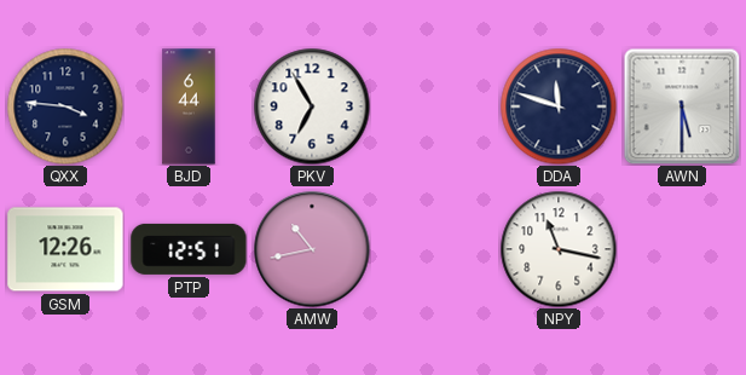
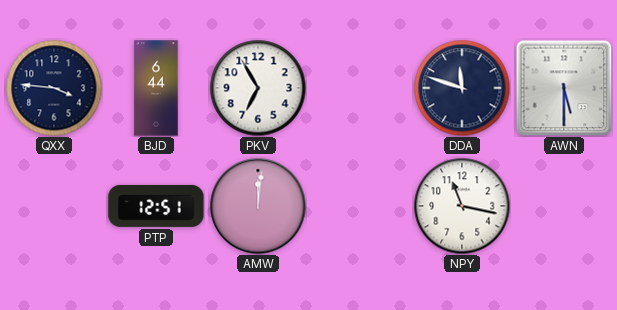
GSM: 12:26 -> none
AMW: 10:43 -> 12:01
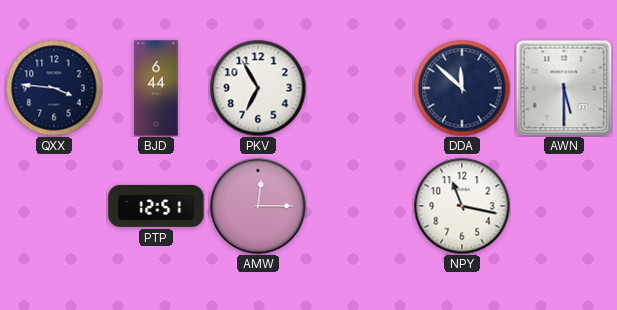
DDA: 11:48 -> 11:52
AMW: 12:01 -> 12:15
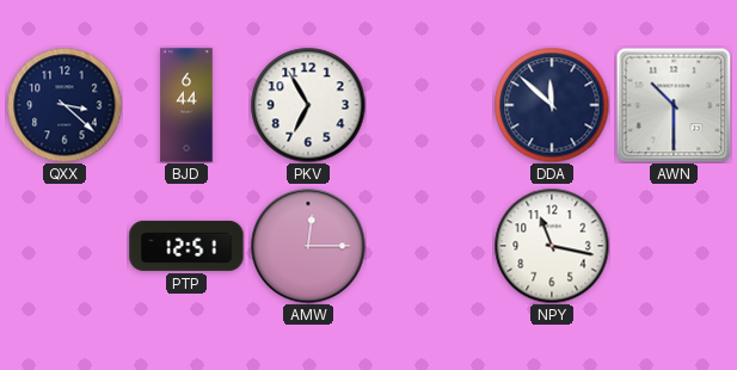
QXX: 3:46 -> 3:22
AWN: 5:30 -> 10:30
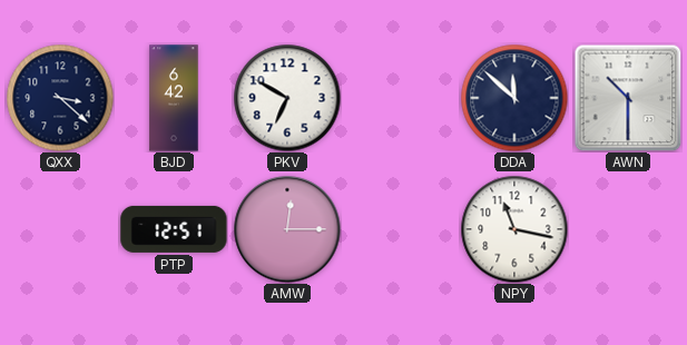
BJD: 6:44 -> 6:42
PKV: 6:55 -> 6:50
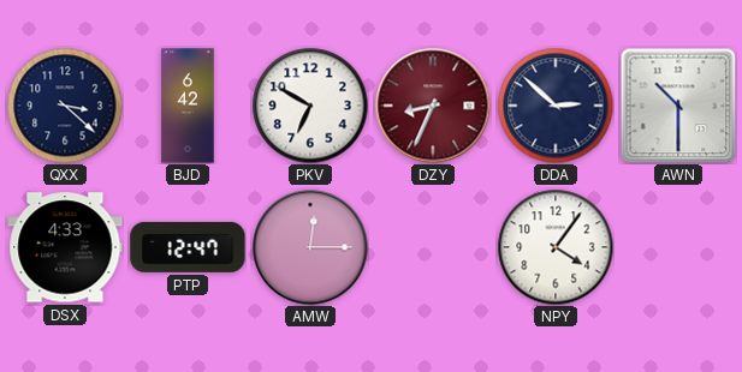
DZY: none -> 8:34
DDA: 11:52 -> 2:52
DSX: none -> 4:33
PTP: 12:51 -> 12:47
NPY: 11:17 -> 4:06
